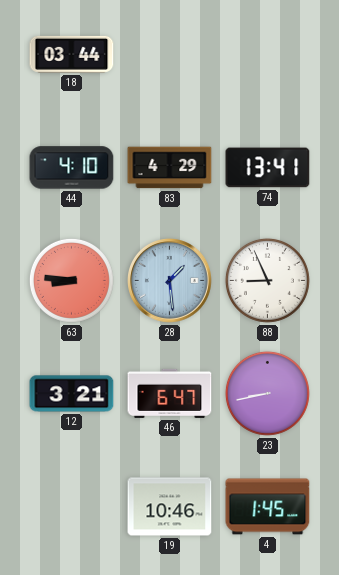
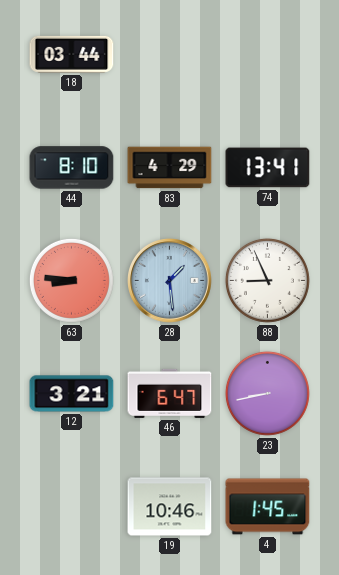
44: 4:10 -> 8:10
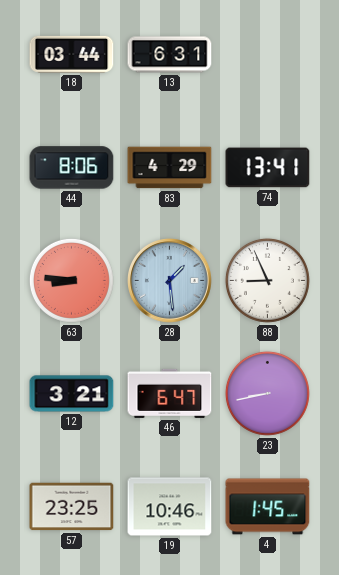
13: none -> 6:31
44: 8:10 -> 8:06
57: none -> 23:25
